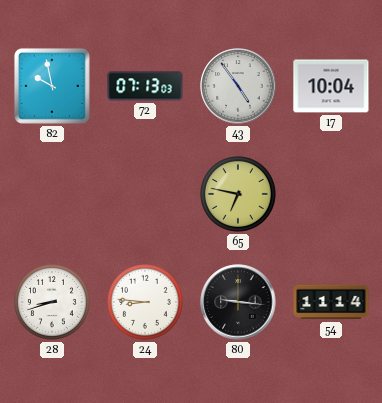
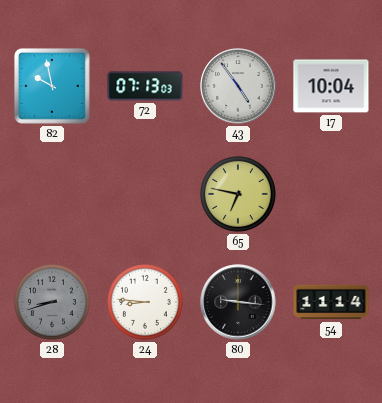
28 dial: white -> grey
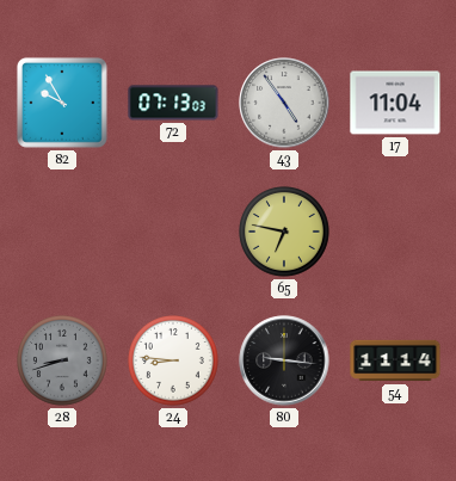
82: 9:58 -> 9:55
17: 10:04 -> 11:04
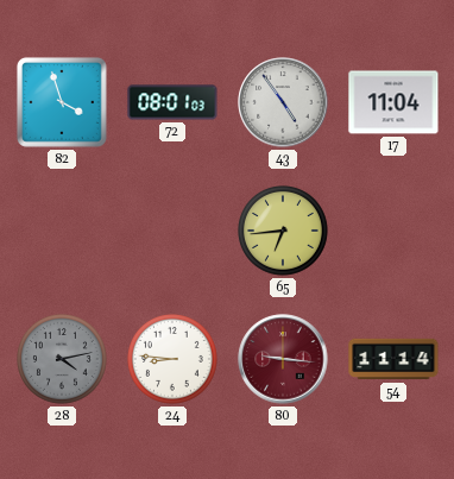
82: 9:55 -> 3:57
72: 07:13 -> 08:01
65: 6:47 -> 6:44
28: 8:42 -> 4:13
80 dial: black -> burgundy
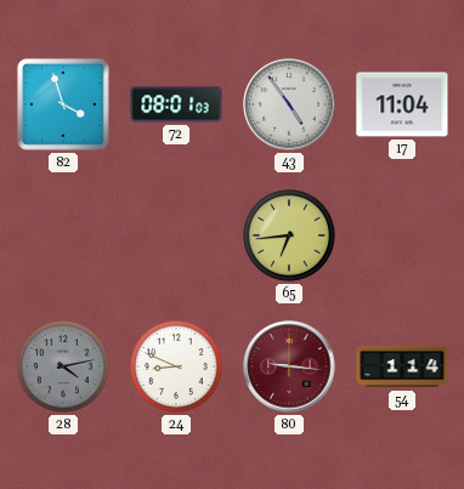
24: 8:46 -> 8:49
54: 11:14 -> 1:14
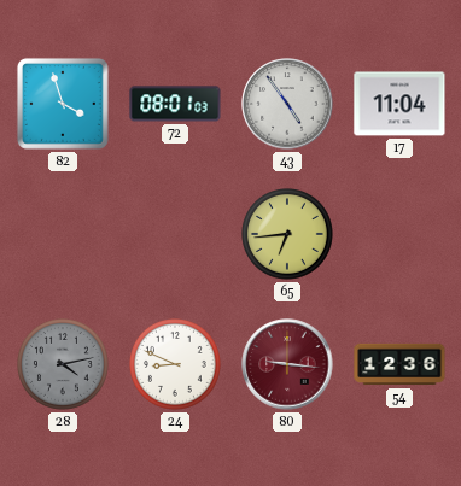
54: 1:14 -> 12:36
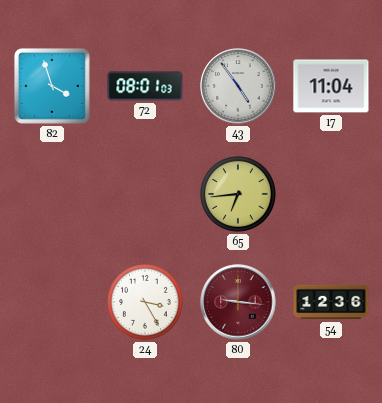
28: 4:13 -> none
24: 8:49 -> 3:25
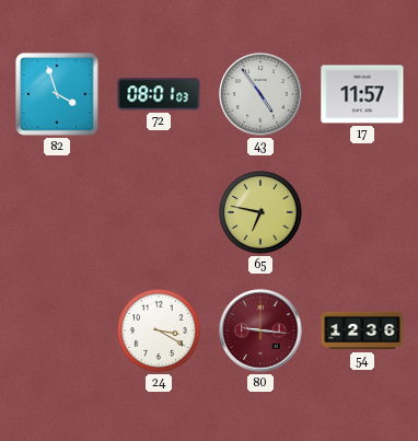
17: 11:04 -> 11:57
65: 6:44 -> 6:47
24: 3:25 -> 3:20
